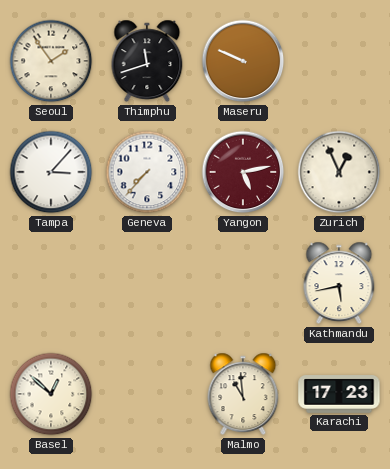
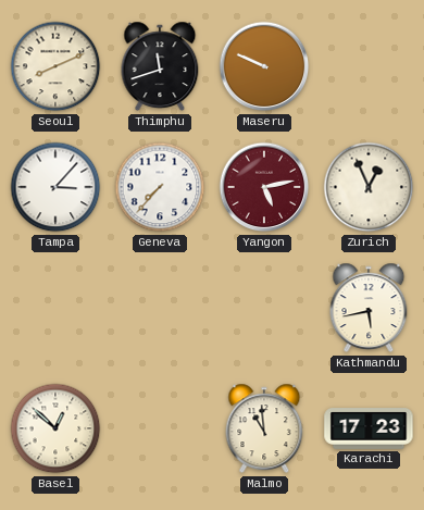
Seoul: 1:54 -> 8:11
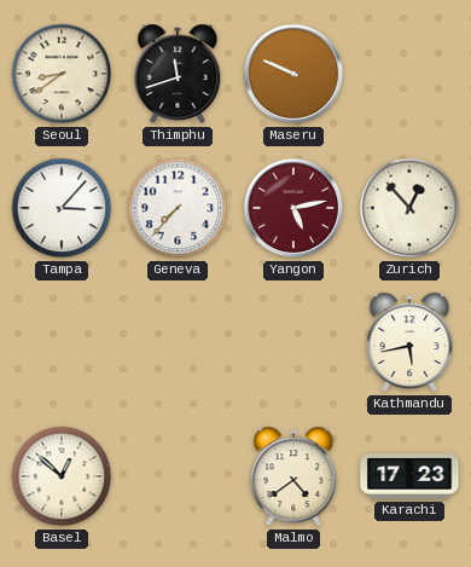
Seoul: 8:11 -> 8:39
Zurich: 12:56 -> 12:53
Malmo: 10:59 -> 4:39
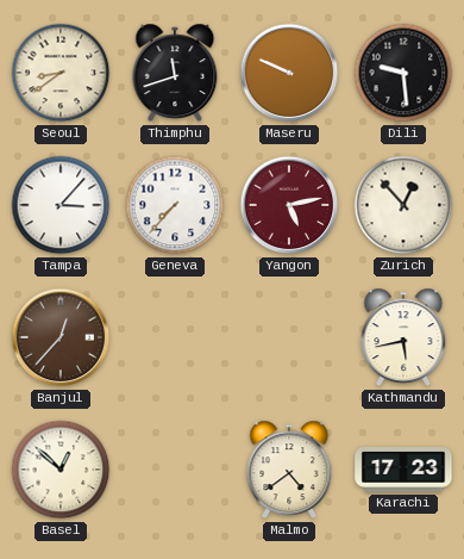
Dili: none -> 9:29
Banjul: none -> 12:37
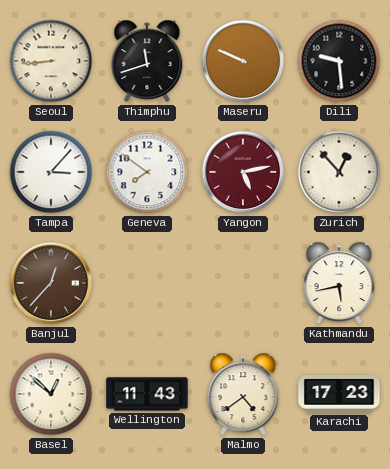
Seoul: 8:39 -> 8:44
Geneva: 7:37 -> 7:51
Wellington: none -> 11:43
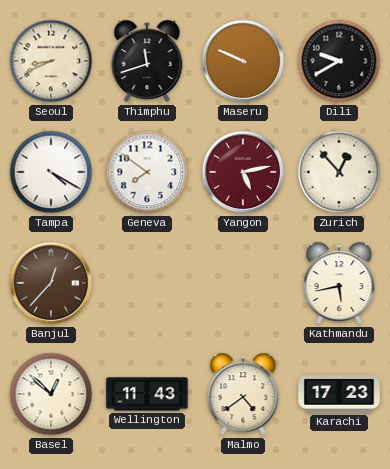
Seoul: 8:44 -> 8:41
Dili: 9:29 -> 9:40
Tampa: 3:07 -> 4:20
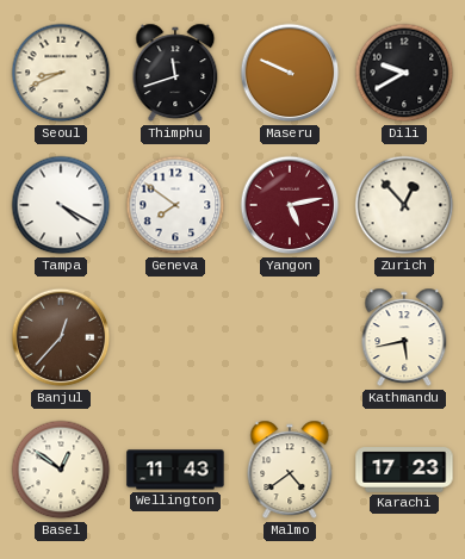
Basel: 12:52 -> 12:51
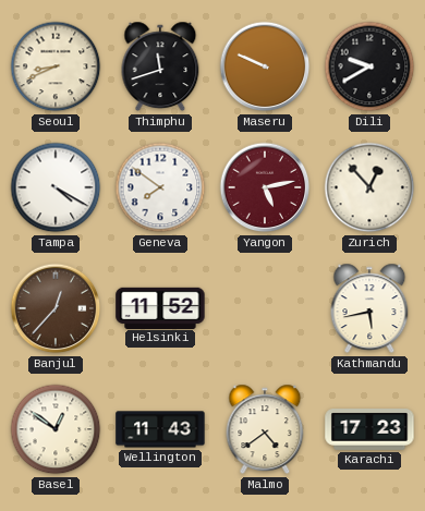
Helsinki: none -> 11:52
